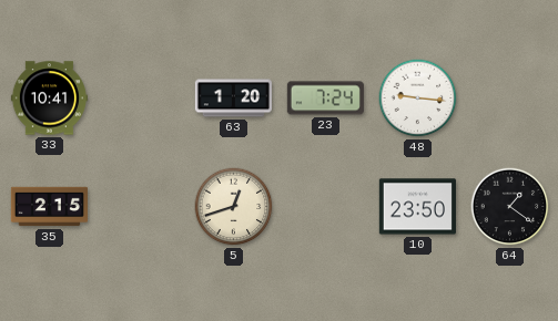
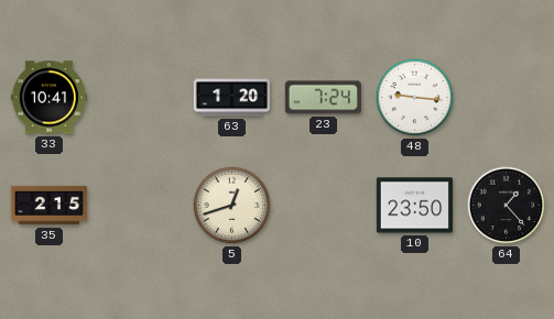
64: 1:21 -> 1:23
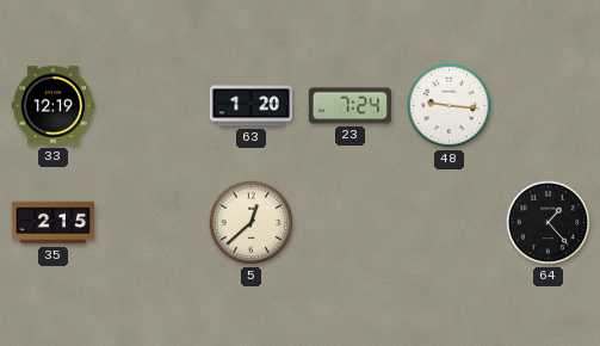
33: 10:41 -> 12:19
5: 12:42 -> 12:38
10: 23:50 -> none
